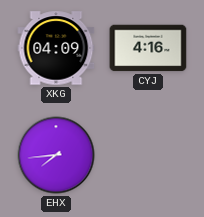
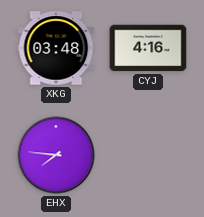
XKG: 04:09 -> 03:48
EHX: 7:44 -> 7:46
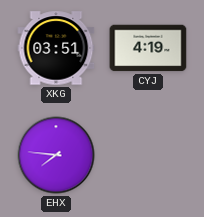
XKG: 03:48 -> 03:51
CYJ: 4:16 -> 4:19
